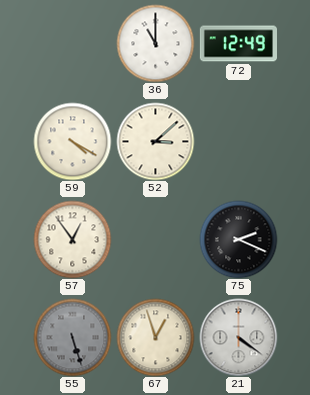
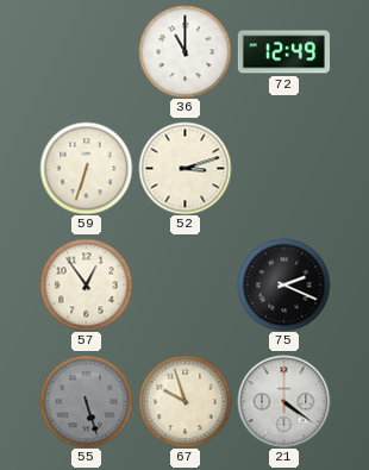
59: 4:20 -> 6:33
52: 3:08 -> 3:12
67: 12:57 -> 9:57
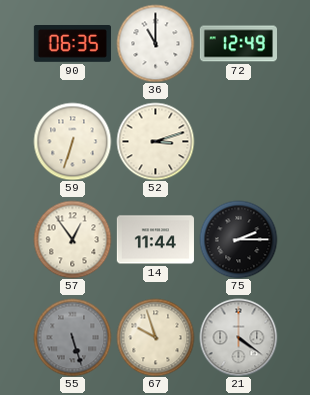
90: none -> 06:35
14: none -> 11:44
75: 2:19 -> 2:15
